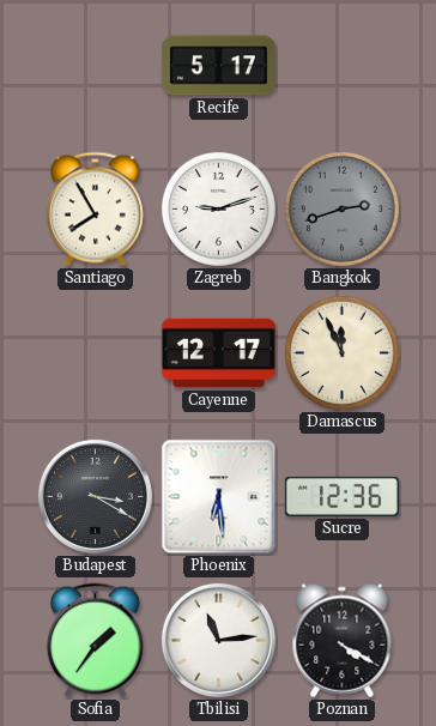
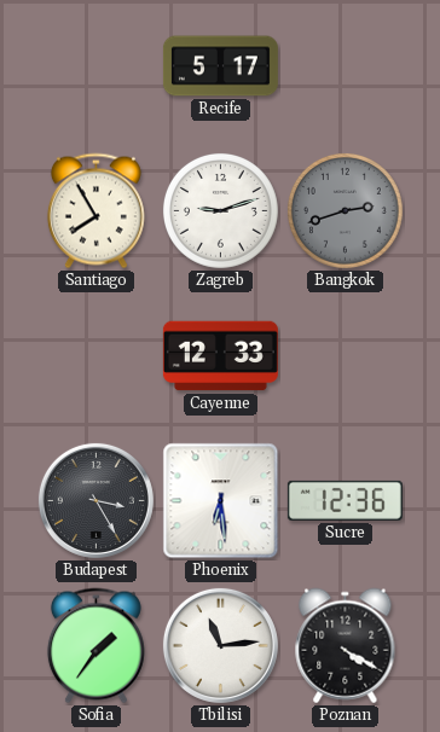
Cayenne: 12:17 -> 12:33
Damascus: 11:56 -> none
Budapest: 3:20 -> 3:25
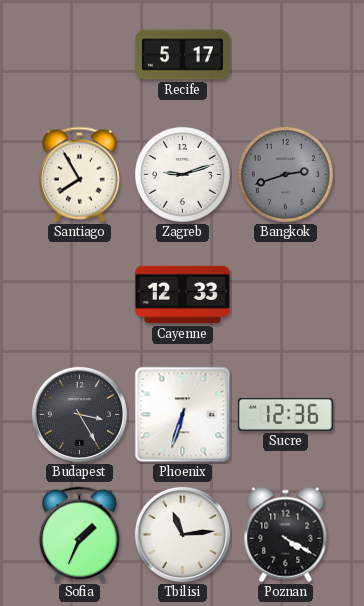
Phoenix: 6:29 -> 6:33
Sofia: 1:36 -> 1:34
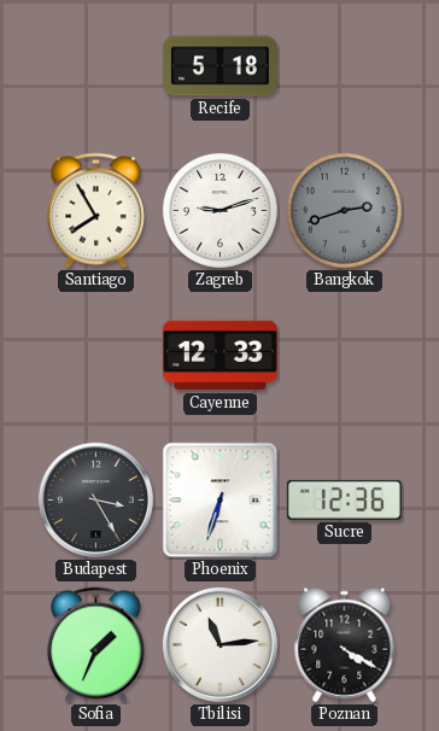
Recife: 5:17 -> 5:18
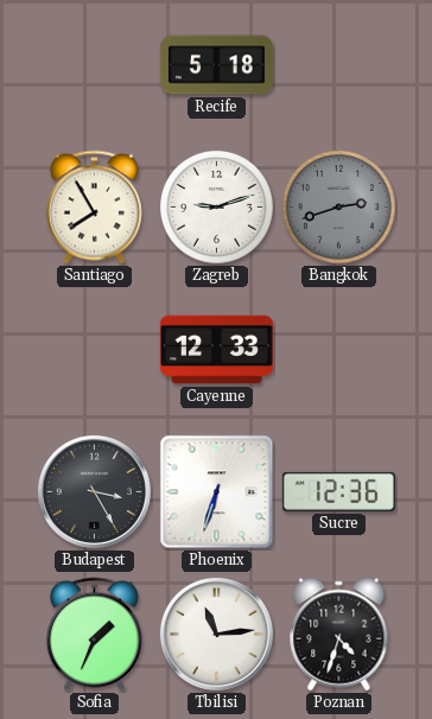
Poznan: 4:20 -> 4:33
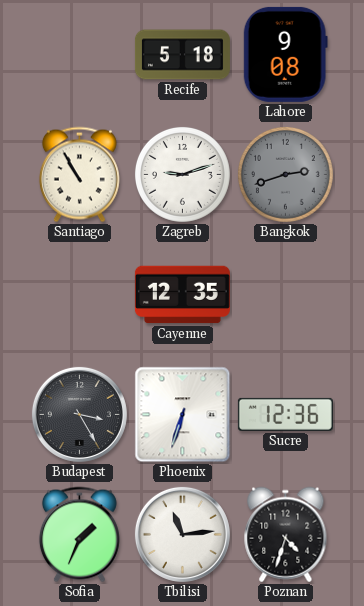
Lahore: none -> 9:08
Santiago: 7:55 -> 10:55
Cayenne: 12:33 -> 12:35
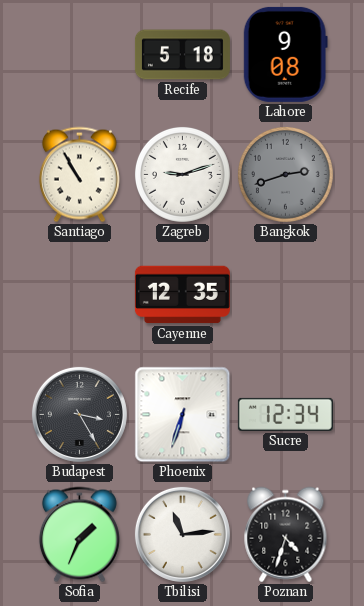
Sucre: 12:36 -> 12:34
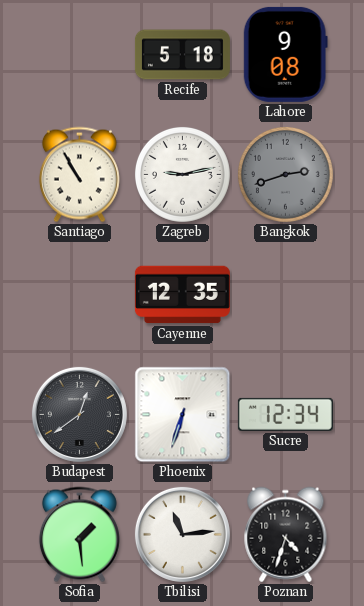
Zagreb: 9:12 -> 9:13
Budapest: 3:25 -> 12:39
Sofia: 1:34 -> 1:29
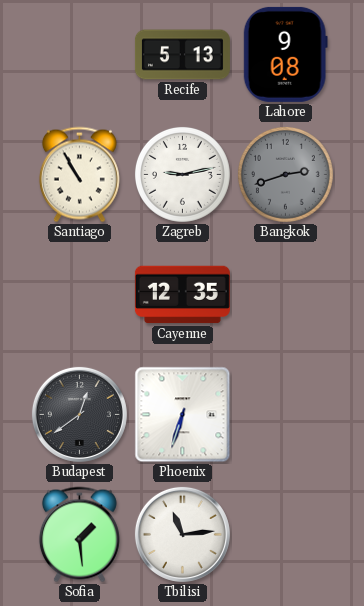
Recife: 5:18 -> 5:13
Sucre: 12:34 -> none
Poznan: 4:33 -> none
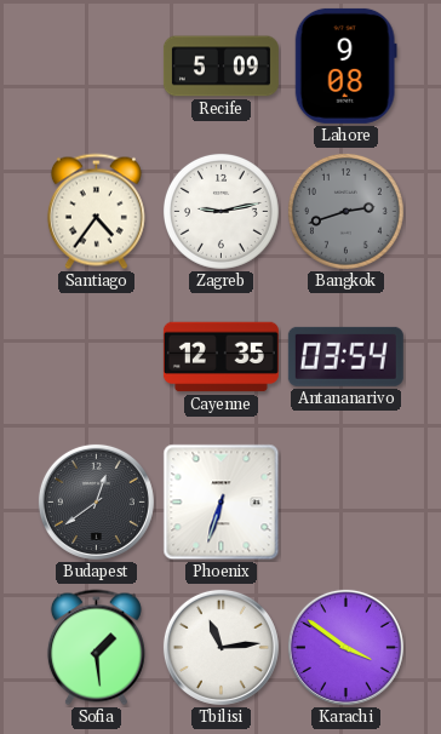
Recife: 5:13 -> 5:09
Santiago: 10:55 -> 4:36
Antananarivo: none -> 03:54
Karachi: none -> 3:51
